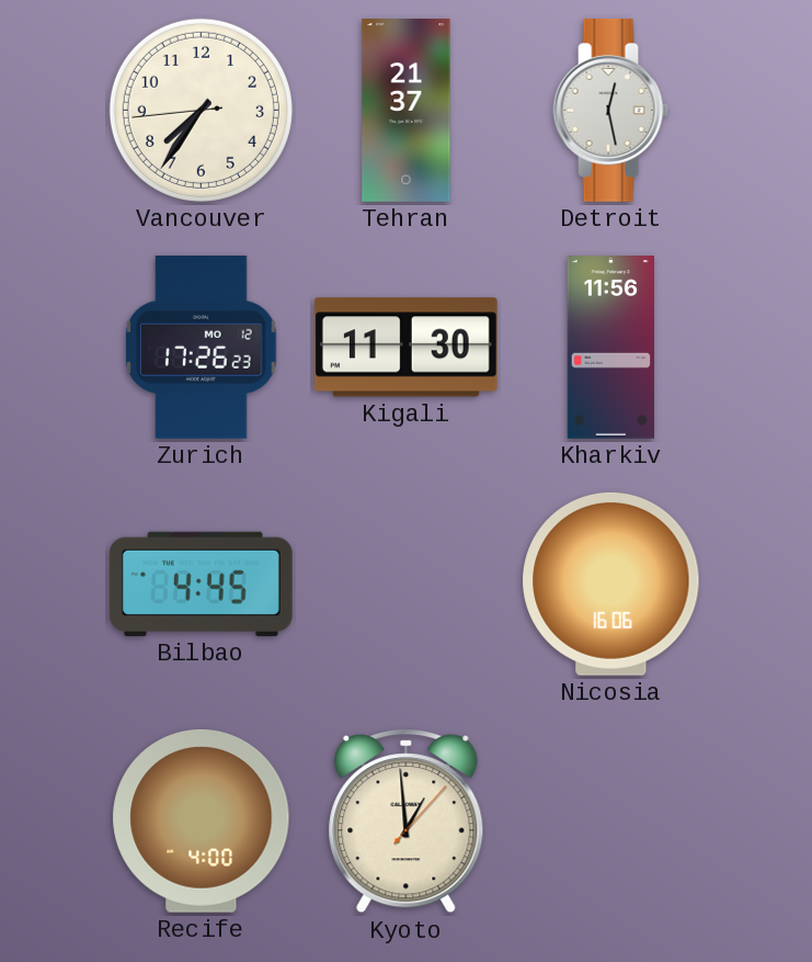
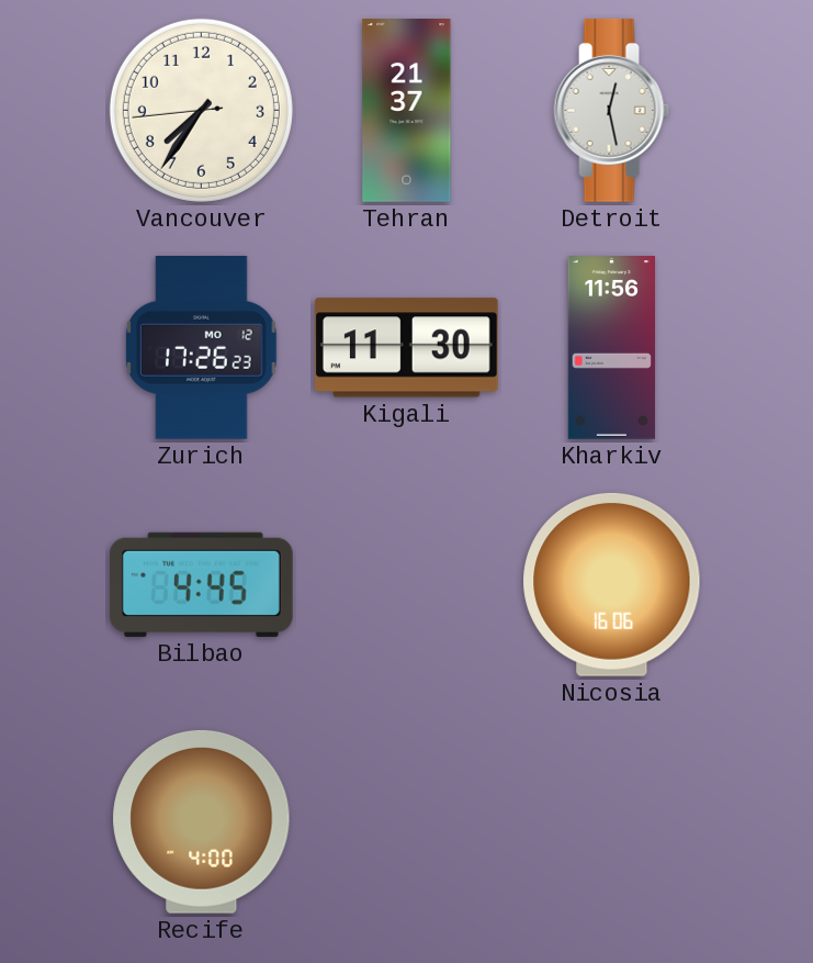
Kyoto: 12:59 -> none
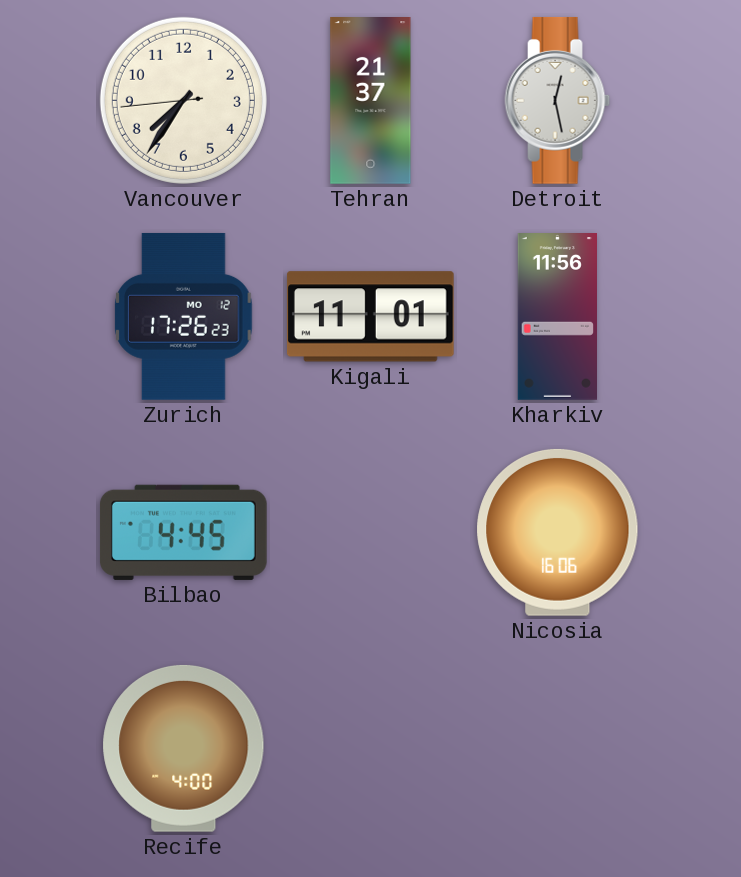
Kigali: 11:30 -> 11:01
